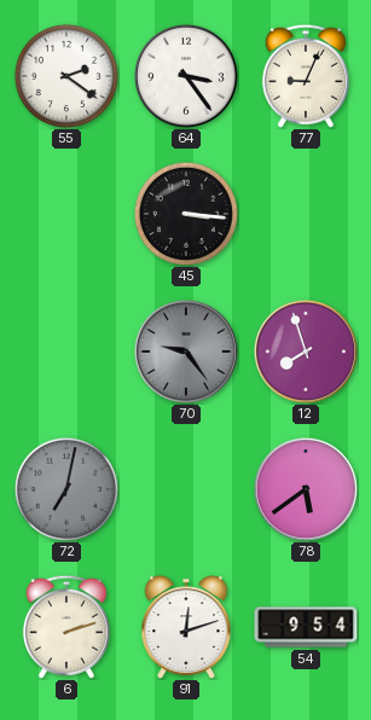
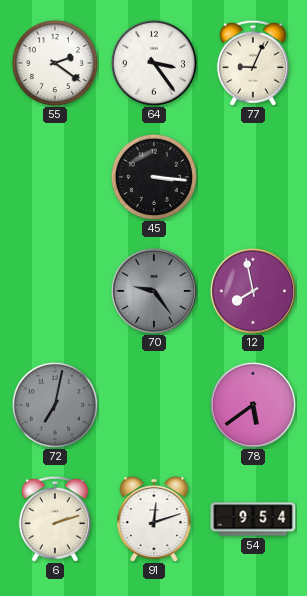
12: 7:57 -> 7:58
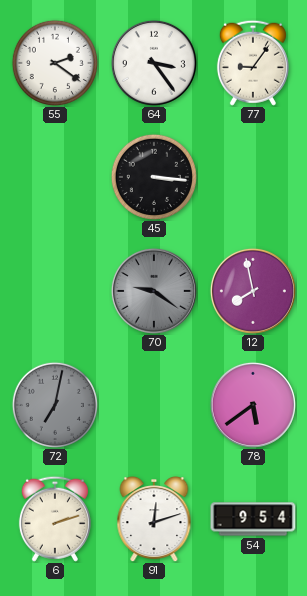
77: 9:04 -> 9:06
70: 9:24 -> 9:21
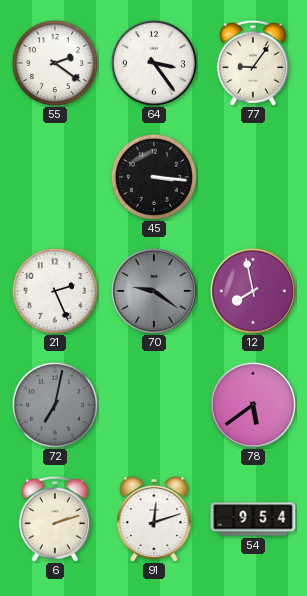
21: none -> 2:26
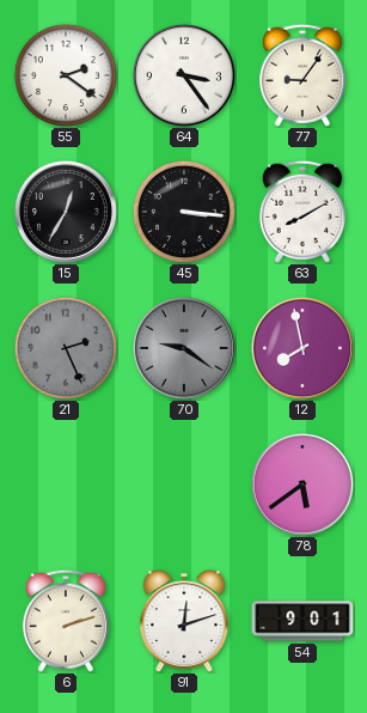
15: none -> 12:35
63: none -> 8:10
21 dial: white -> grey
72: 7:02 -> none
54: 9:54 -> 9:01
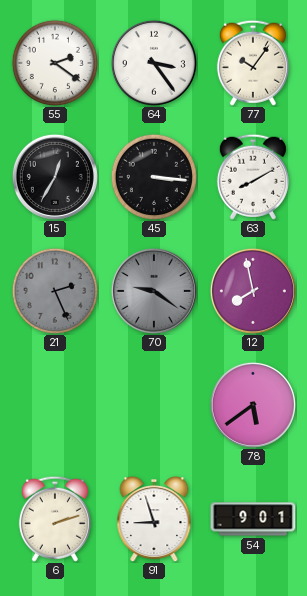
77: 9:06 -> 10:06
91: 12:12 -> 8:57
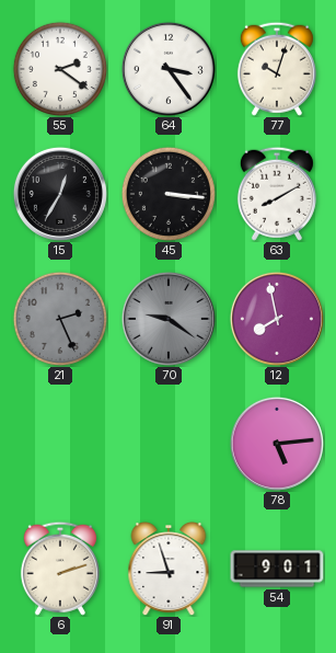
77: 10:06 -> 10:03
78: 5:39 -> 5:14
